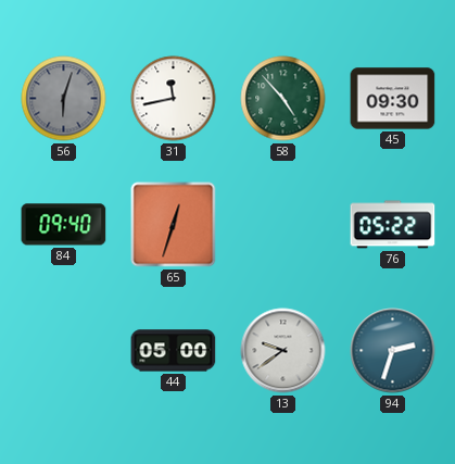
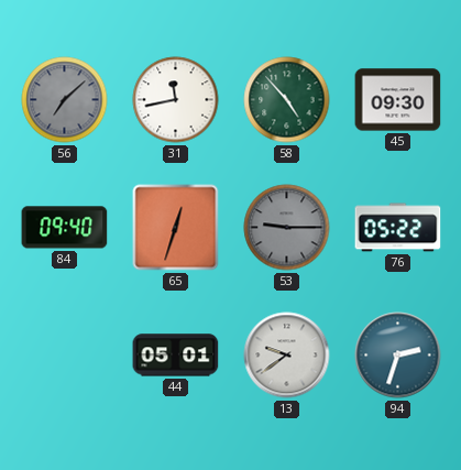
56: 6:03 -> 7:08
53: none -> 9:15
44: 05:00 -> 05:01
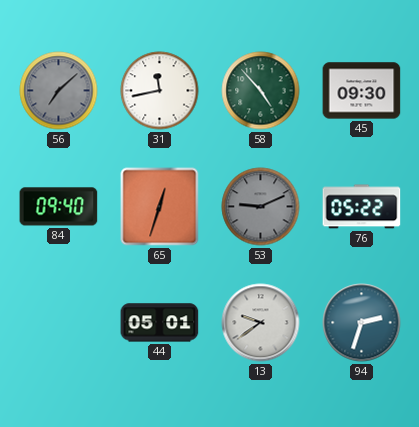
53: 9:15 -> 9:11
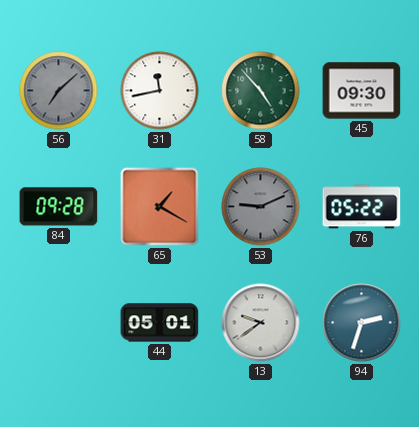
84: 09:40 -> 09:28
65: 12:33 -> 1:20
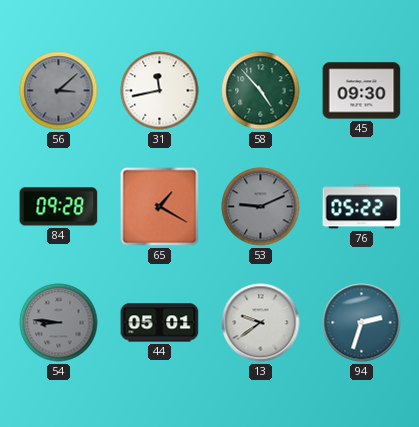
56: 7:08 -> 3:08
54: none -> 8:46
